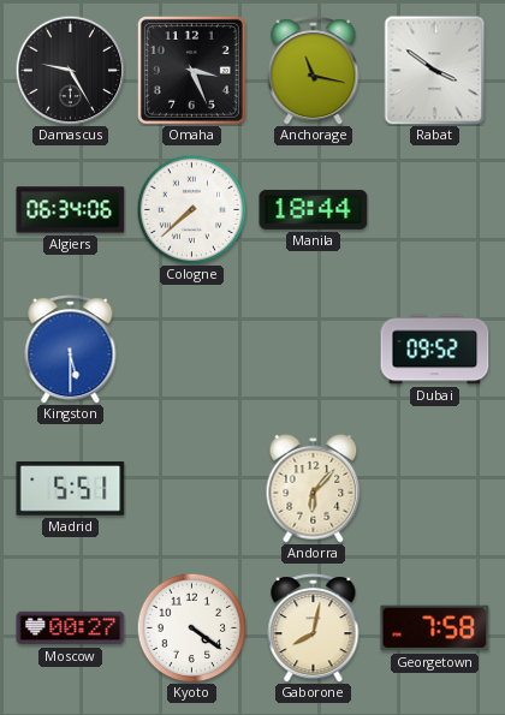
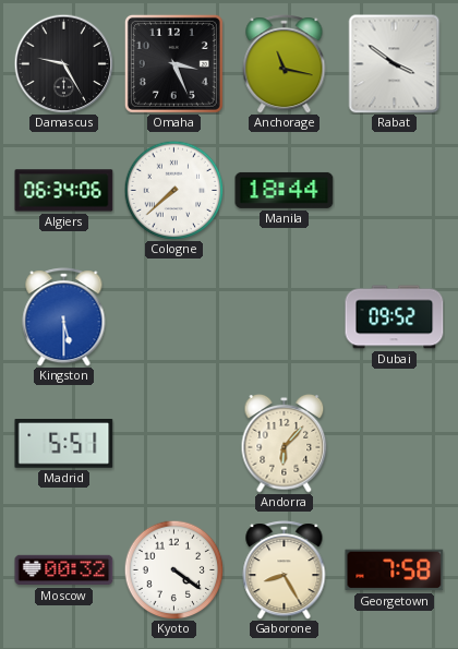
Moscow: 00:27 -> 00:32
Gaborone: 8:02 -> 8:25
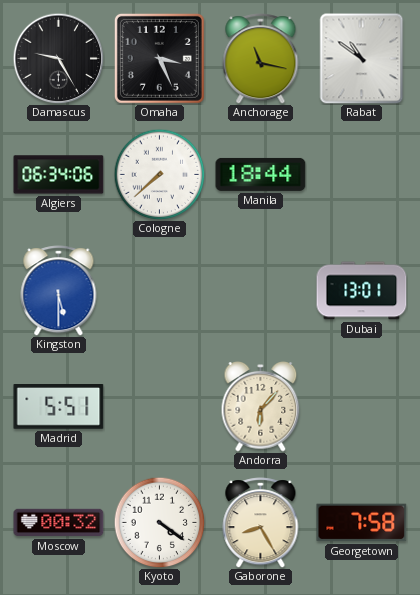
Rabat: 3:51 -> 10:51
Dubai: 09:52 -> 13:01
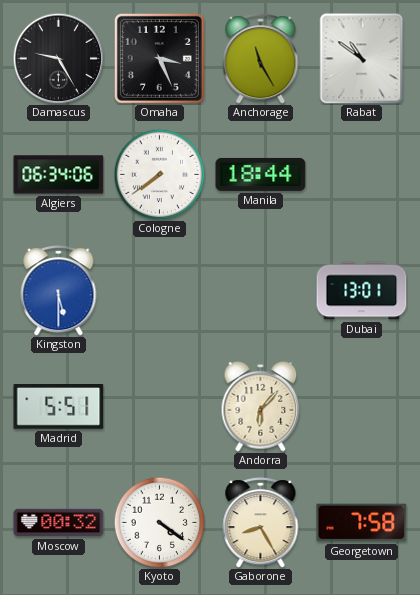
Anchorage: 11:17 -> 11:25
Cologne: 7:38 -> 7:39
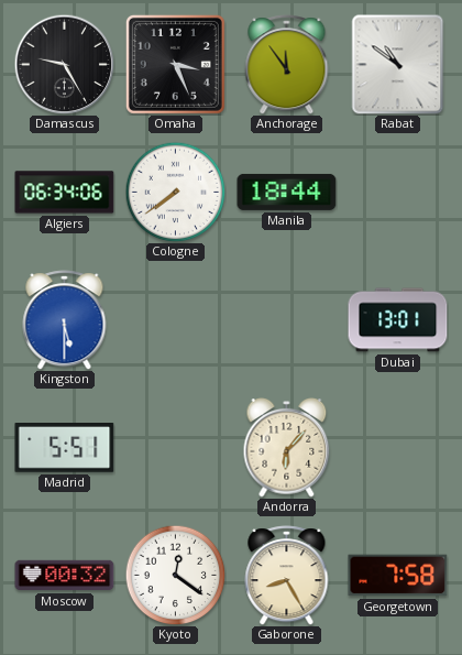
Anchorage: 11:25 -> 11:54
Kyoto: 4:21 -> 12:21
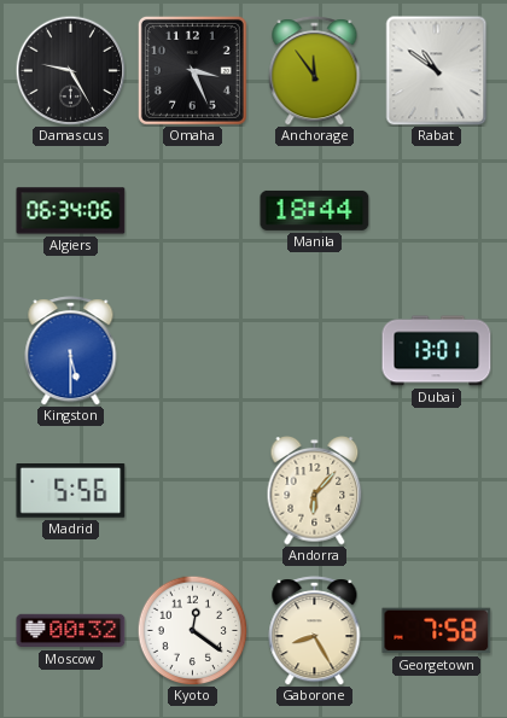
Cologne: 7:39 -> none
Madrid: 5:51 -> 5:56
